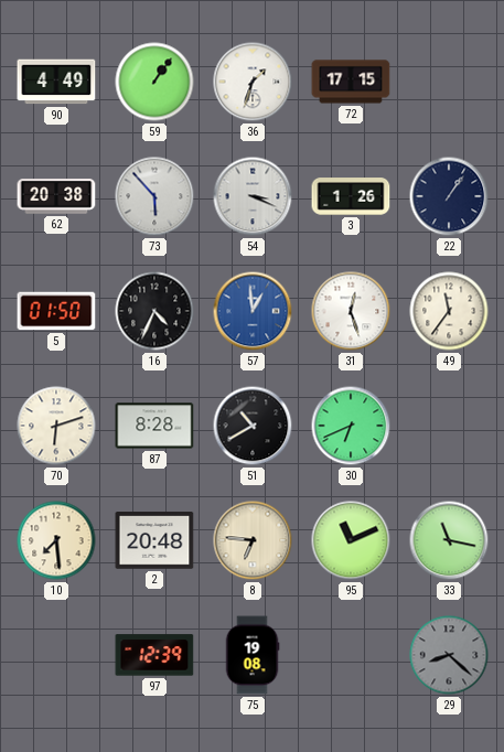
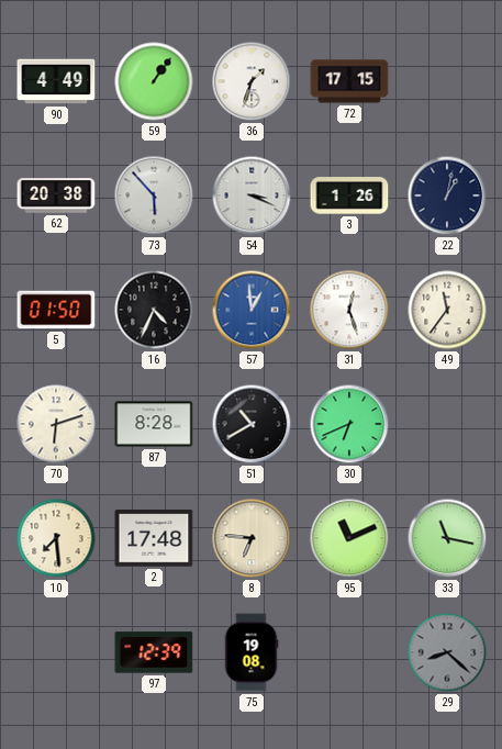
22: 1:06 -> 1:02
2: 20:48 -> 17:48
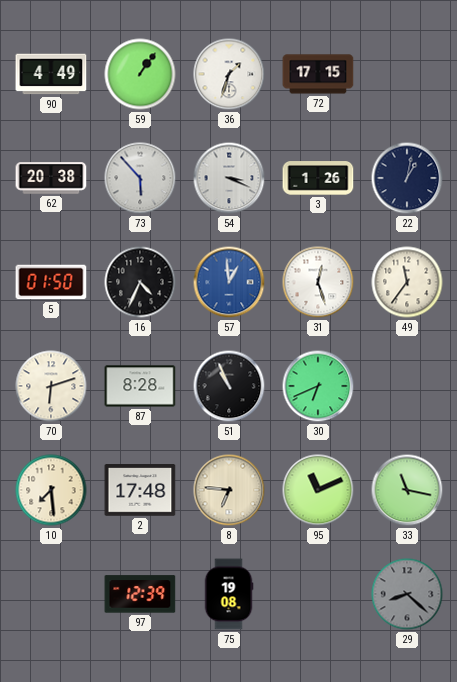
51: 10:40 -> 10:56
